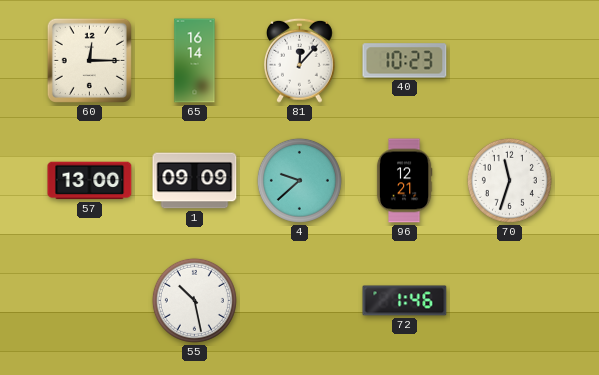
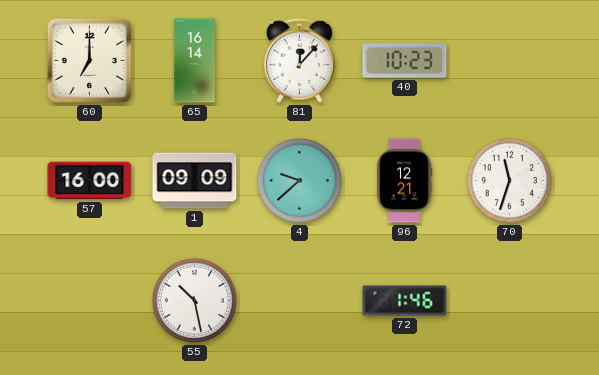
60: 12:15 -> 7:00
57: 13:00 -> 16:00
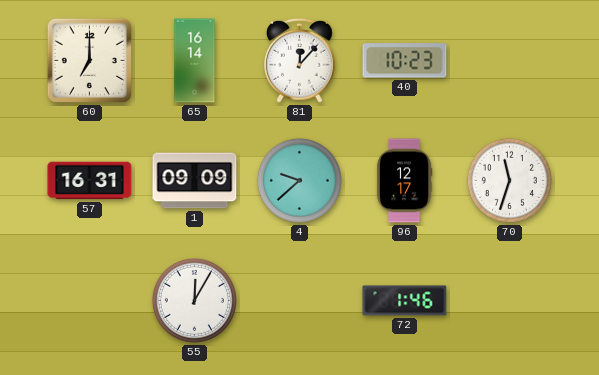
57: 16:00 -> 16:31
96: 12:21 -> 12:17
55: 10:28 -> 12:05
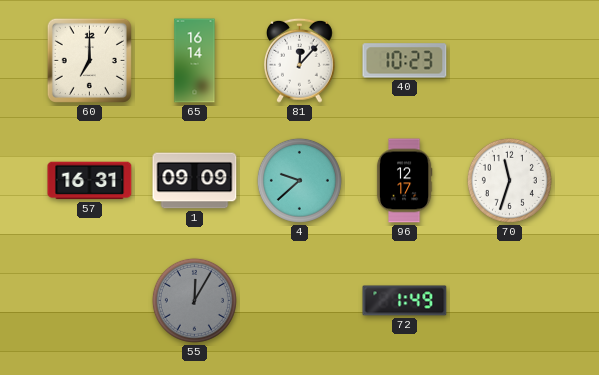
55 dial: white -> grey
72: 1:46 -> 1:49
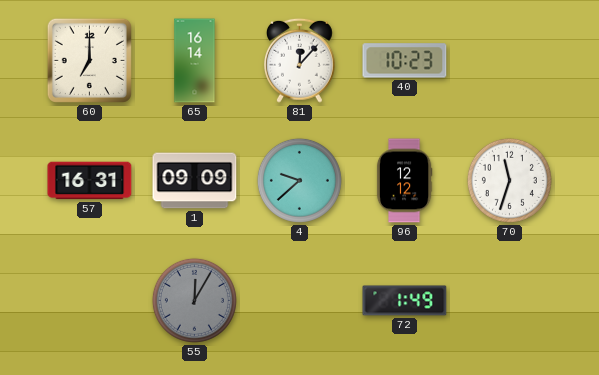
96: 12:17 -> 12:12
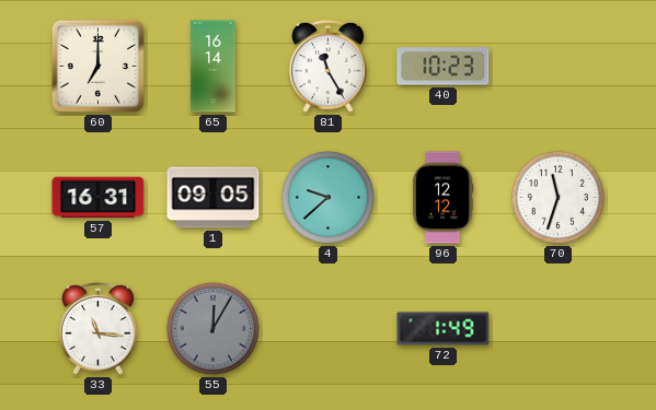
81: 12:07 -> 11:25
1: 09:09 -> 09:05
33: none -> 11:16
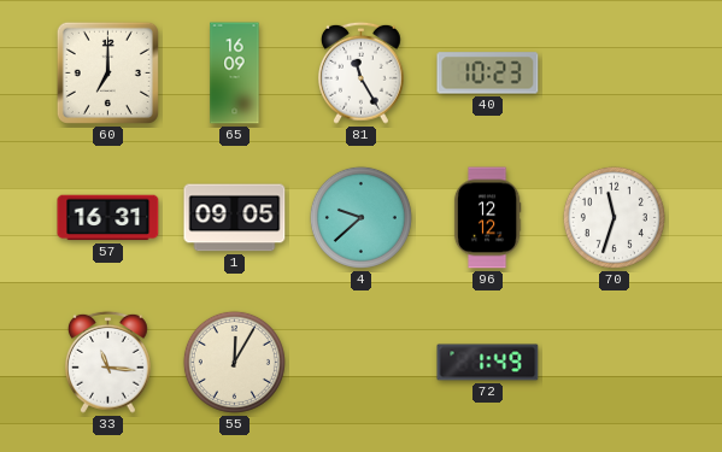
65: 16:14 -> 16:09
55 dial: grey -> cream
